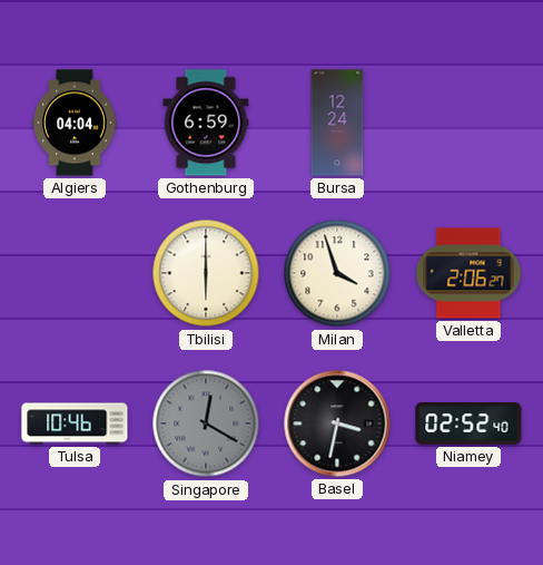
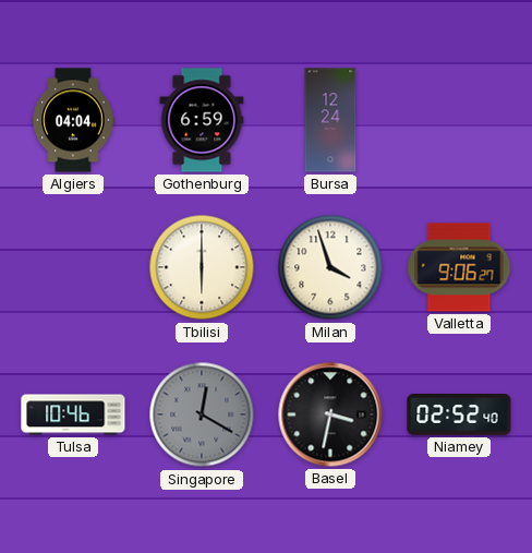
Valletta: 2:06 -> 9:06
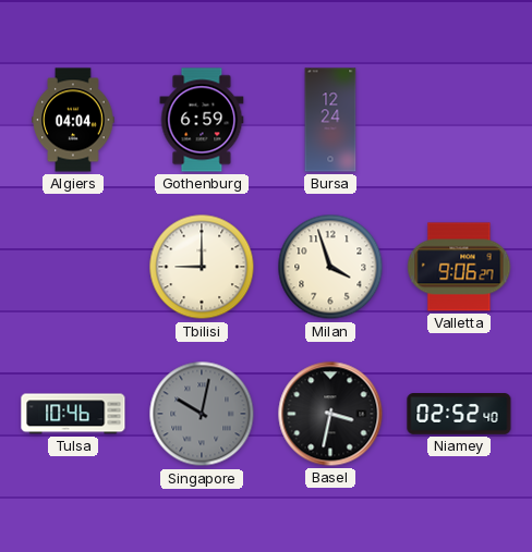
Tbilisi: 6:00 -> 9:00
Singapore: 12:20 -> 10:02
